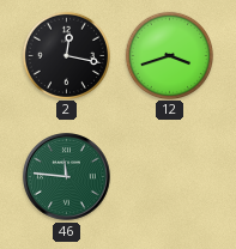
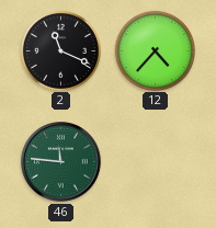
2: 12:17 -> 11:19
12: 3:42 -> 4:37
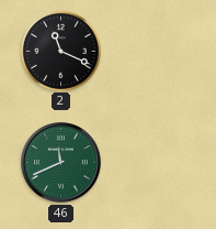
12: 4:37 -> none
46: 11:46 -> 11:41
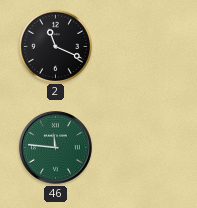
46: 11:41 -> 11:46
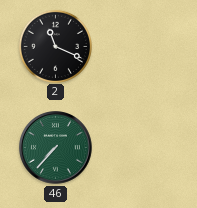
46: 11:46 -> 7:37
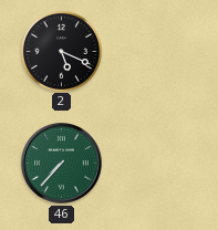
2: 11:19 -> 5:19
